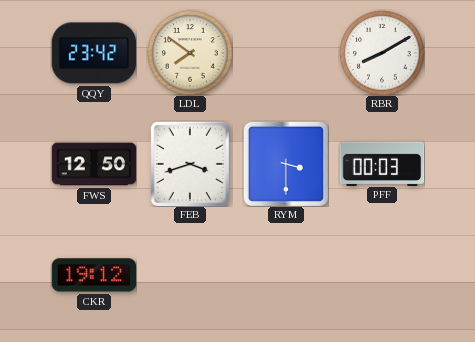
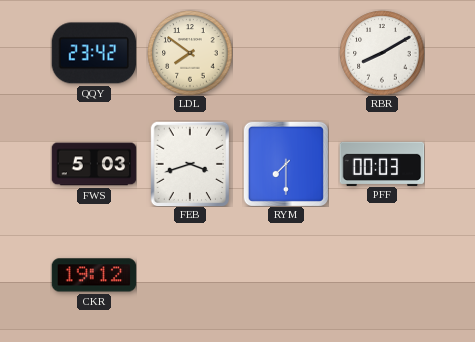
FWS: 12:50 -> 5:03
RYM: 3:30 -> 7:30
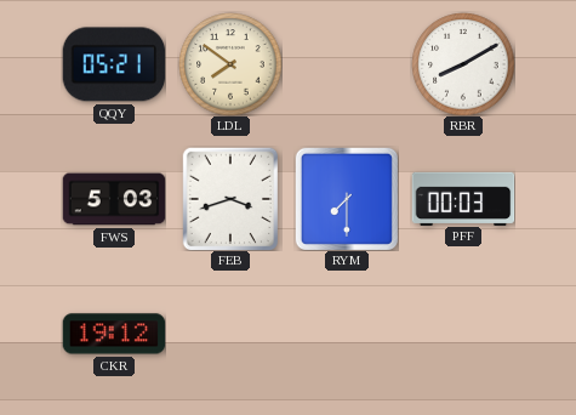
QQY: 23:42 -> 05:21
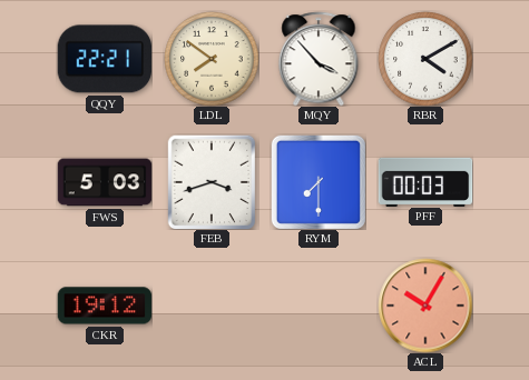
QQY: 05:21 -> 22:21
MQY: none -> 3:53
RBR: 8:10 -> 4:10
ACL: none -> 10:05
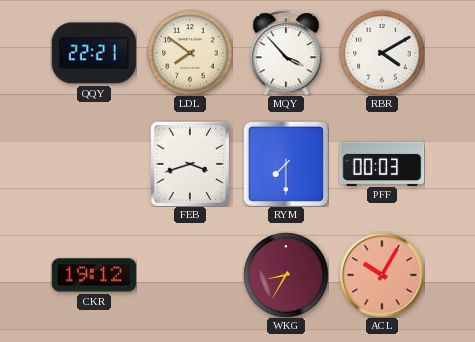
FWS: 5:03 -> none
WKG: none -> 8:35
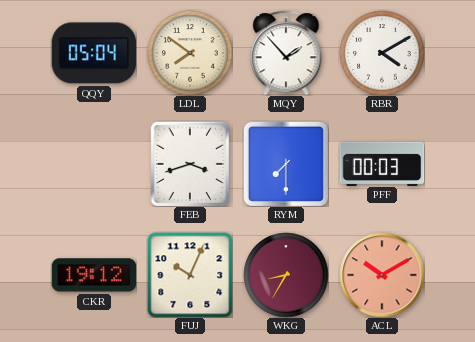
QQY: 22:21 -> 05:04
MQY: 3:53 -> 1:53
FUJ: none -> 10:04
ACL: 10:05 -> 10:10
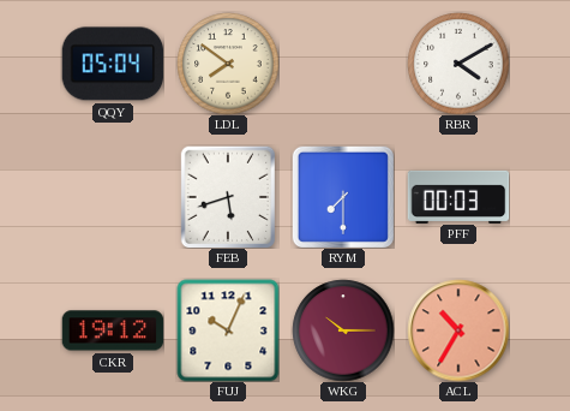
MQY: 1:53 -> none
FEB: 3:42 -> 5:42
WKG: 8:35 -> 10:15
ACL: 10:10 -> 10:35
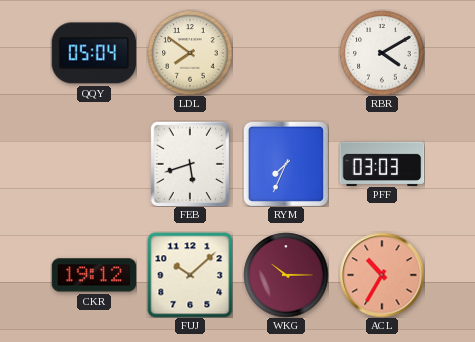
RYM: 7:30 -> 7:34
PFF: 00:03 -> 03:03
FUJ: 10:04 -> 10:08
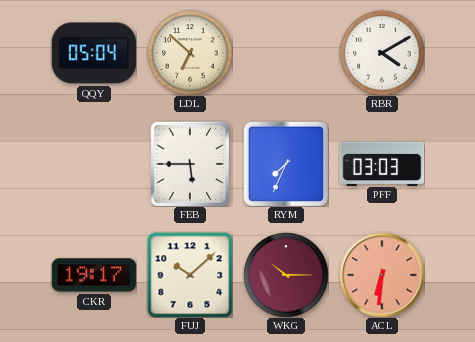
LDL: 7:51 -> 6:52
FEB: 5:42 -> 5:45
CKR: 19:12 -> 19:17
ACL: 10:35 -> 6:31
